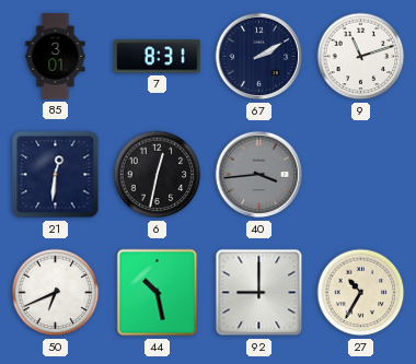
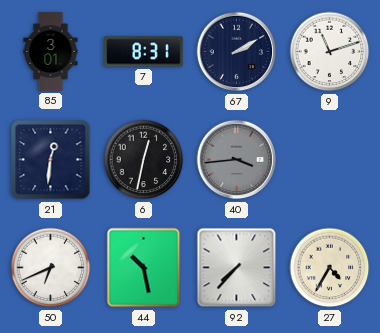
92: 9:00 -> 7:37
27: 10:35 -> 4:35
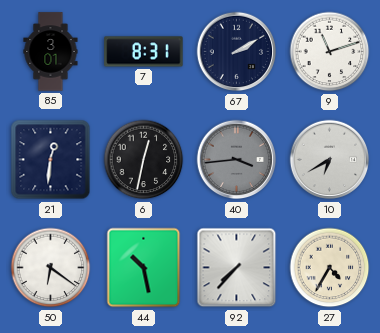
10: none -> 6:40
50: 6:41 -> 6:21
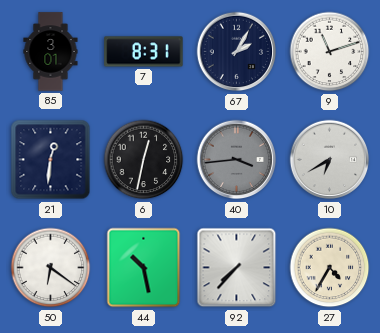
67: 2:10 -> 2:05
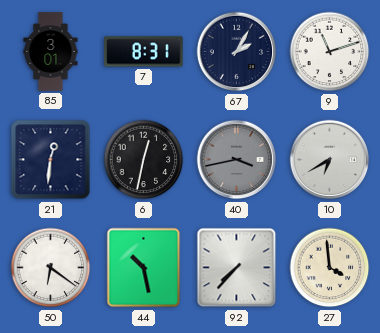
40: 3:44 -> 3:43
27: 4:35 -> 3:59
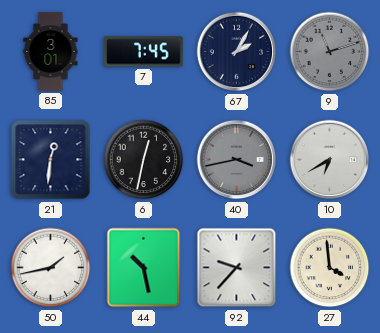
7: 8:31 -> 7:45
9 dial: white -> grey
50: 6:21 -> 1:43
92: 7:37 -> 9:37
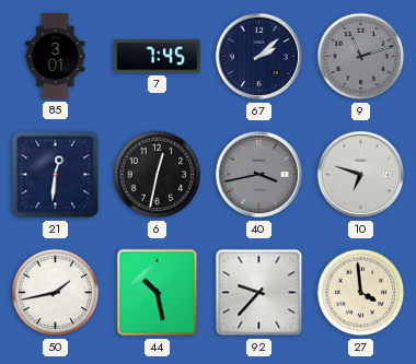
67: 2:05 -> 2:08
10: 6:40 -> 6:48
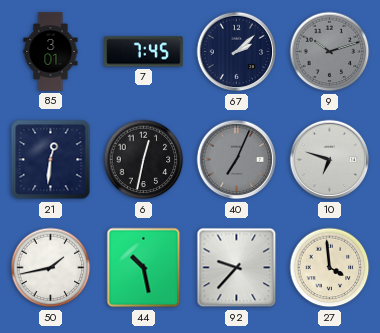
9: 11:12 -> 10:12
40: 3:43 -> 7:04
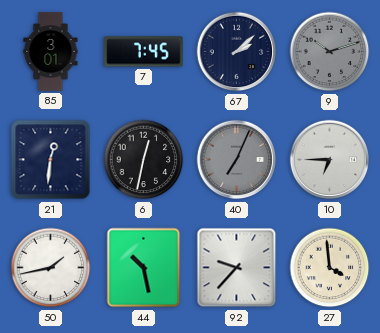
10: 6:48 -> 6:45
